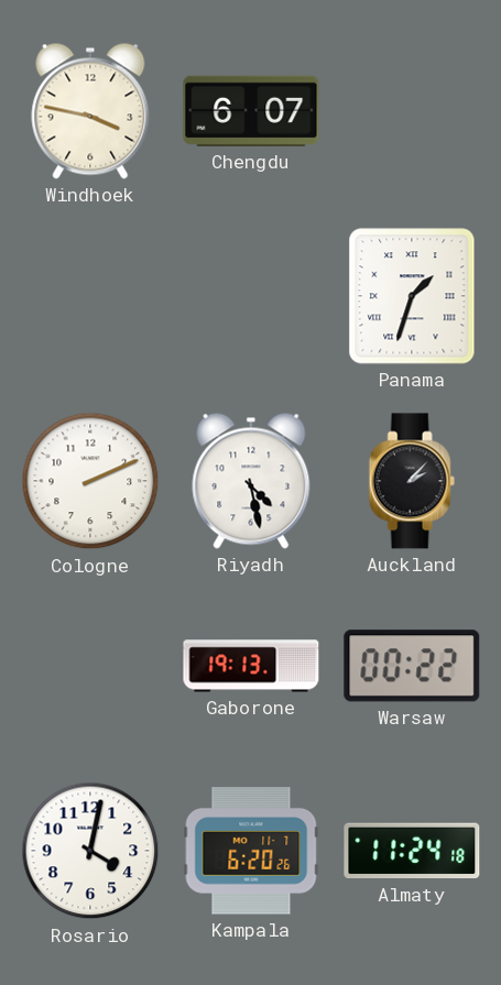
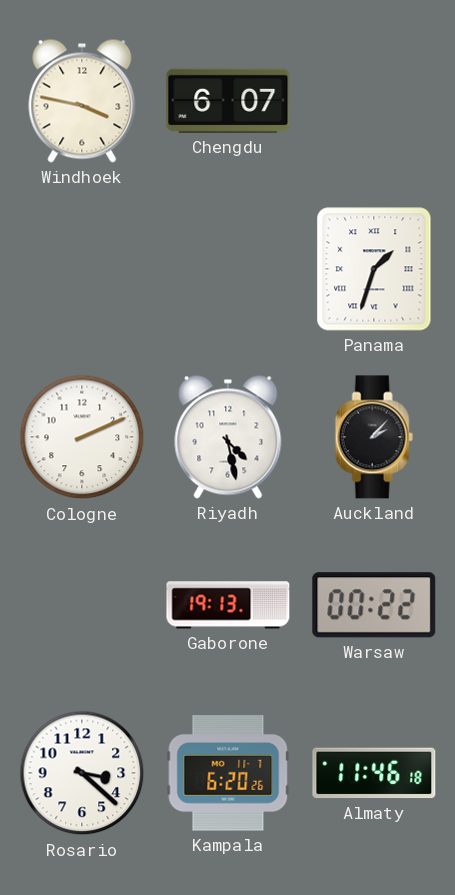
Rosario: 4:02 -> 3:22
Almaty: 11:24 -> 11:46
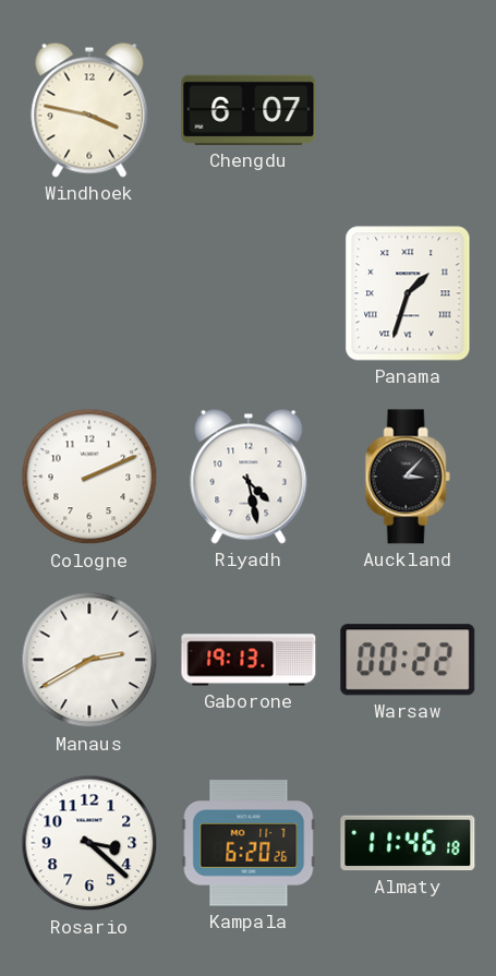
Auckland: 2:07 -> 3:07
Manaus: none -> 2:40
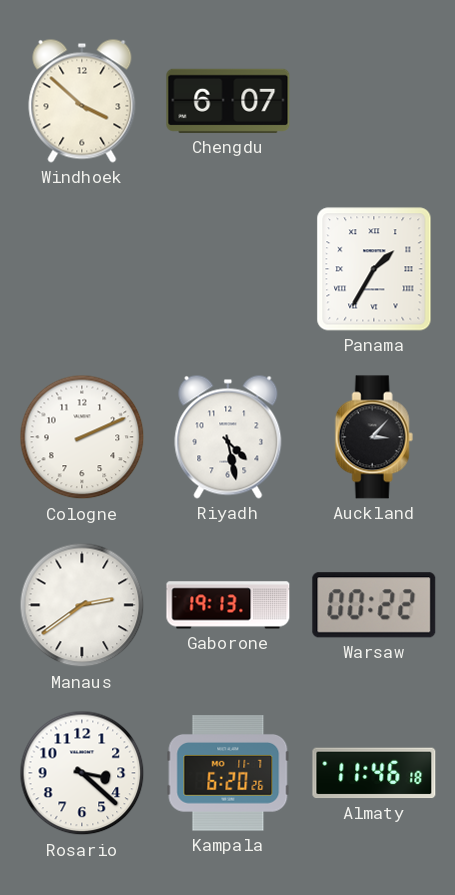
Windhoek: 3:47 -> 3:52
Panama: 1:33 -> 1:35
Manaus: 2:40 -> 2:39
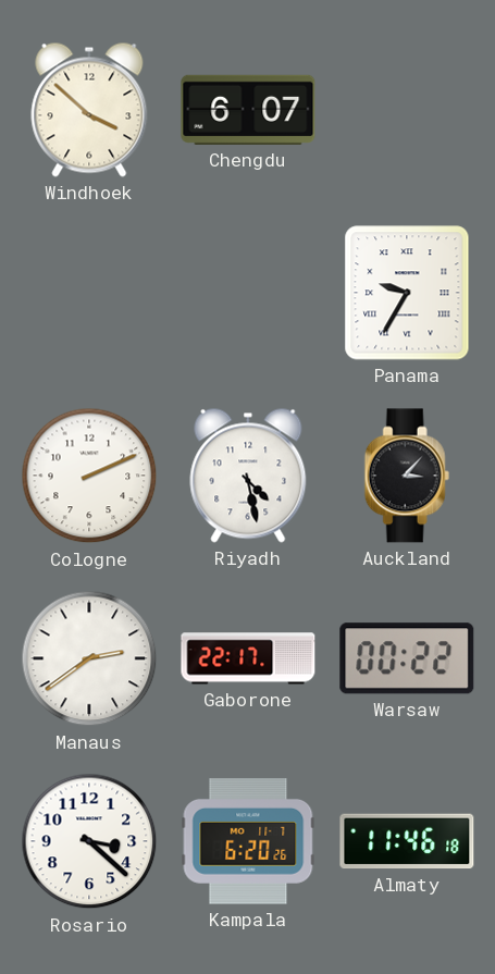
Panama: 1:35 -> 9:35
Gaborone: 19:13 -> 22:17
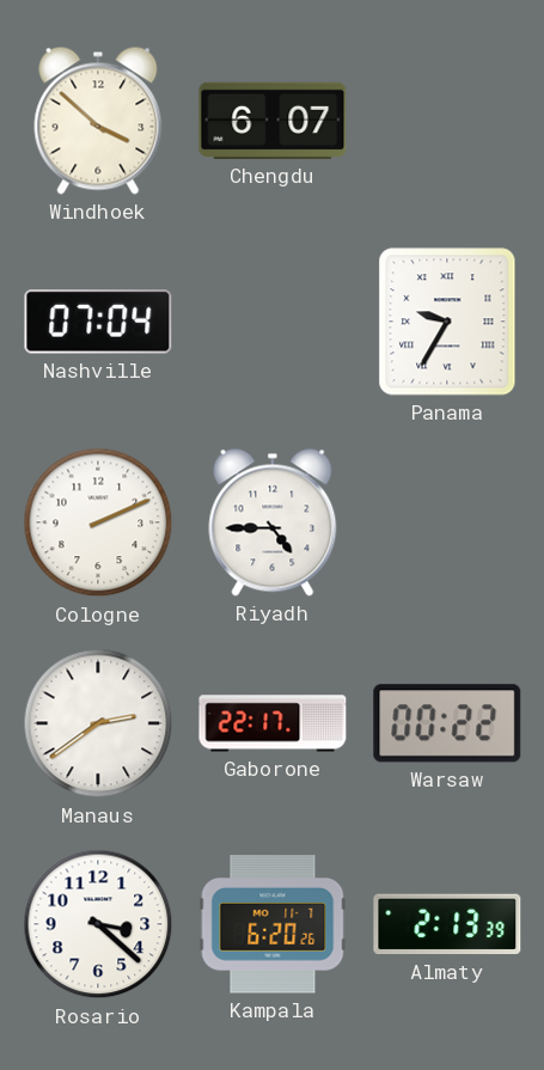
Nashville: none -> 07:04
Riyadh: 4:28 -> 4:45
Auckland: 3:07 -> none
Almaty: 11:46 -> 2:13
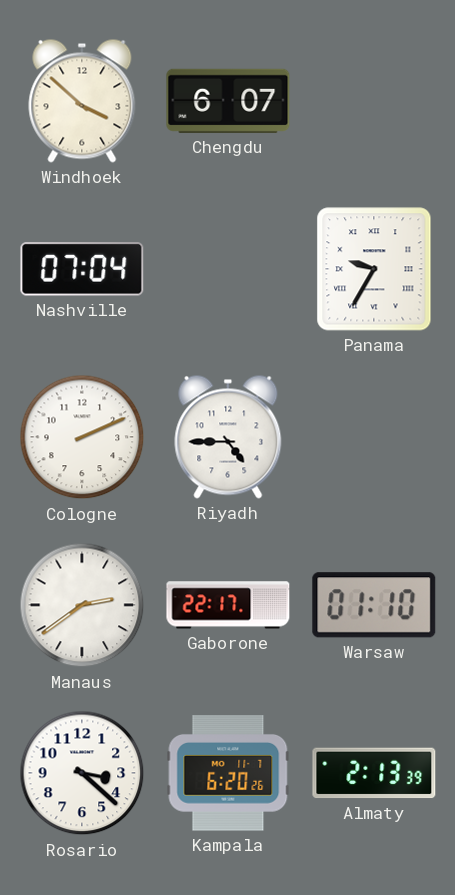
Warsaw: 00:22 -> 01:10
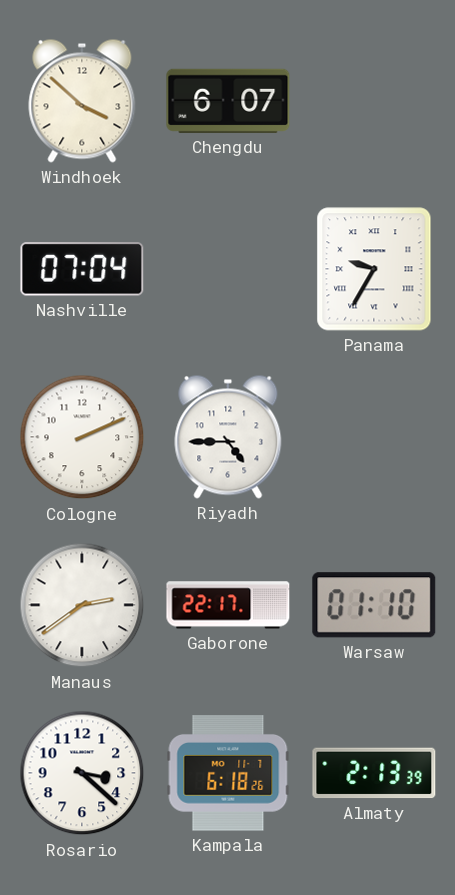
Kampala: 6:20 -> 6:18
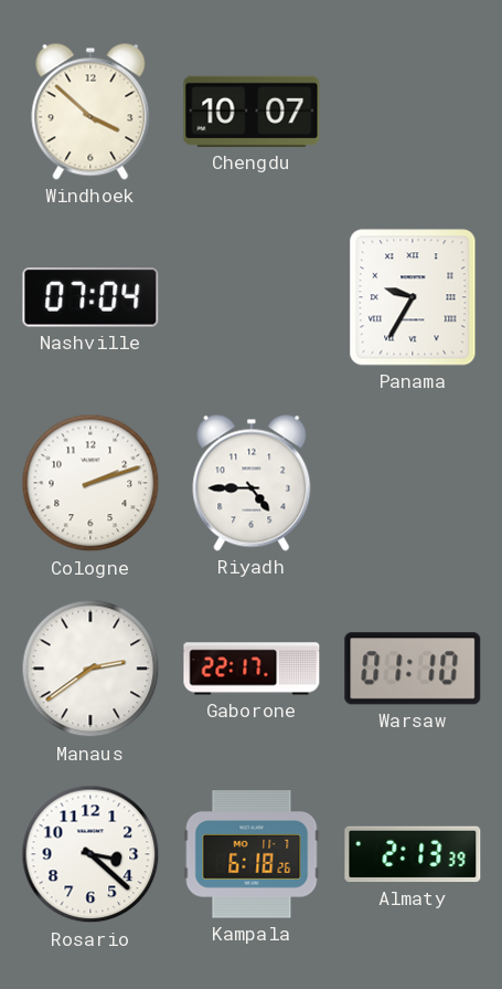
Chengdu: 6:07 -> 10:07
Cologne: 2:11 -> 2:12
